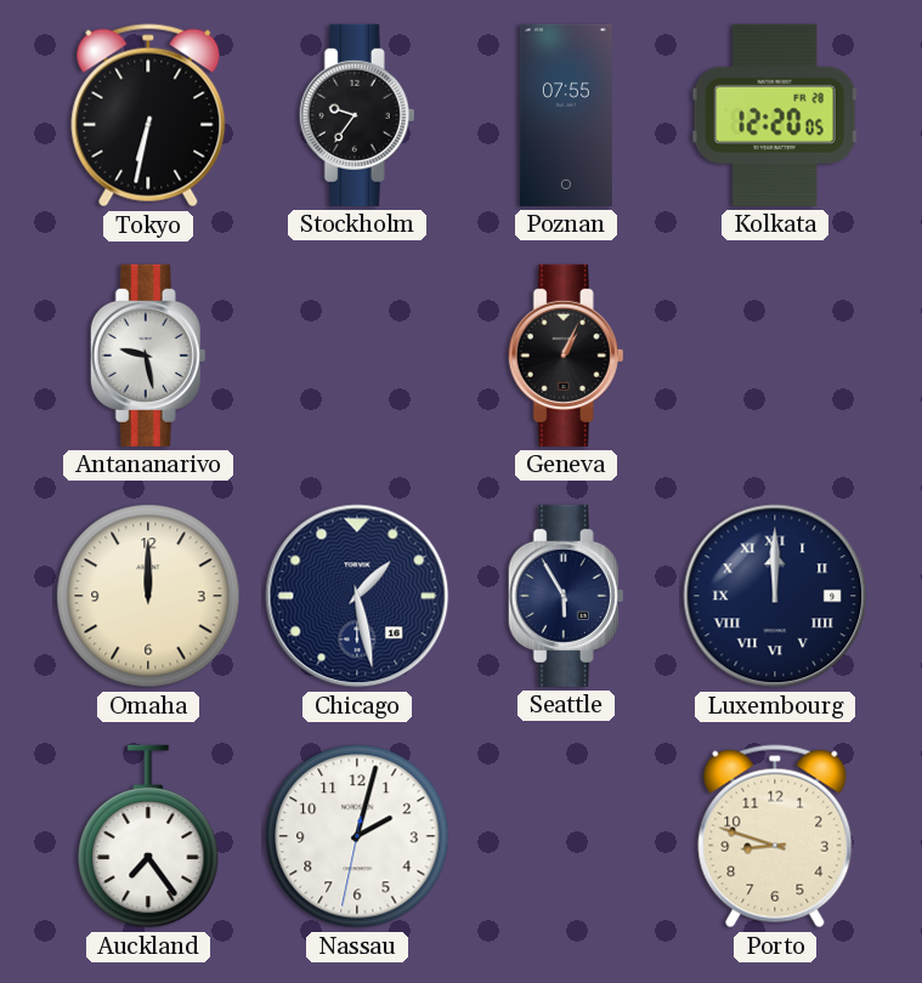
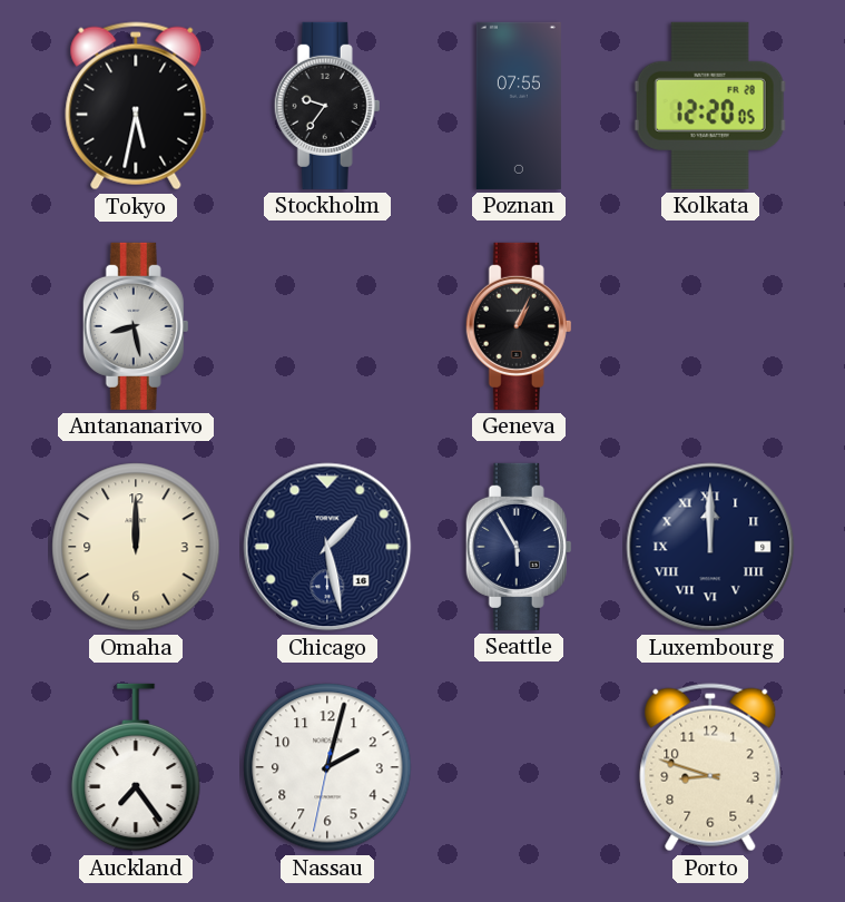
Tokyo: 6:32 -> 5:32
Antananarivo: 9:28 -> 8:28
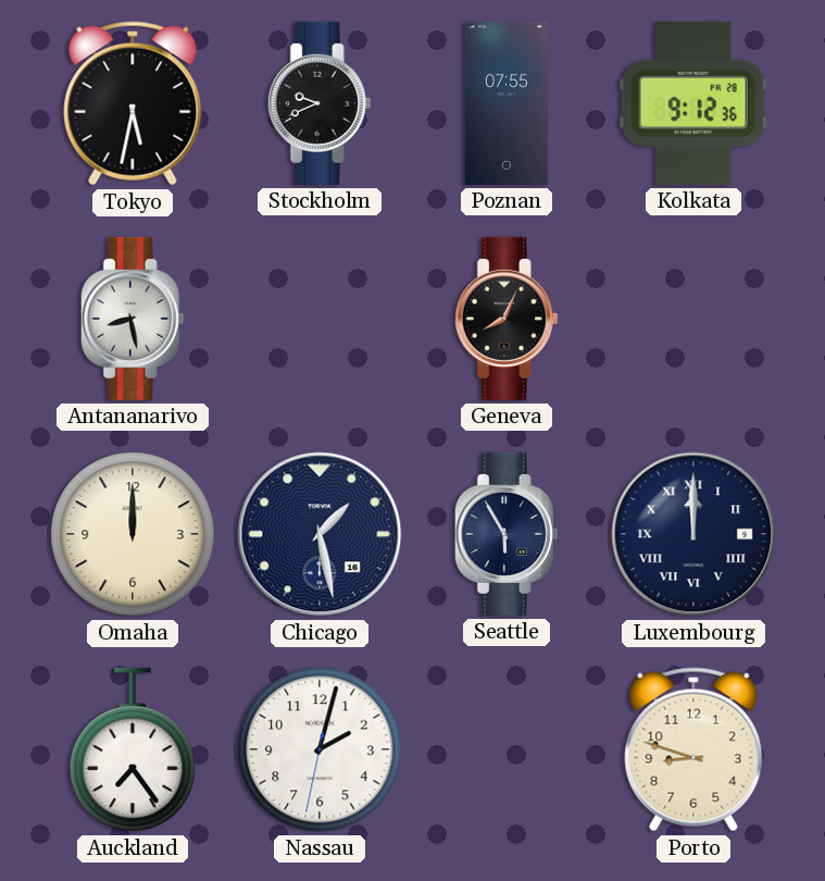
Stockholm: 9:36 -> 9:41
Kolkata: 12:20 -> 9:12
Geneva: 1:04 -> 8:04
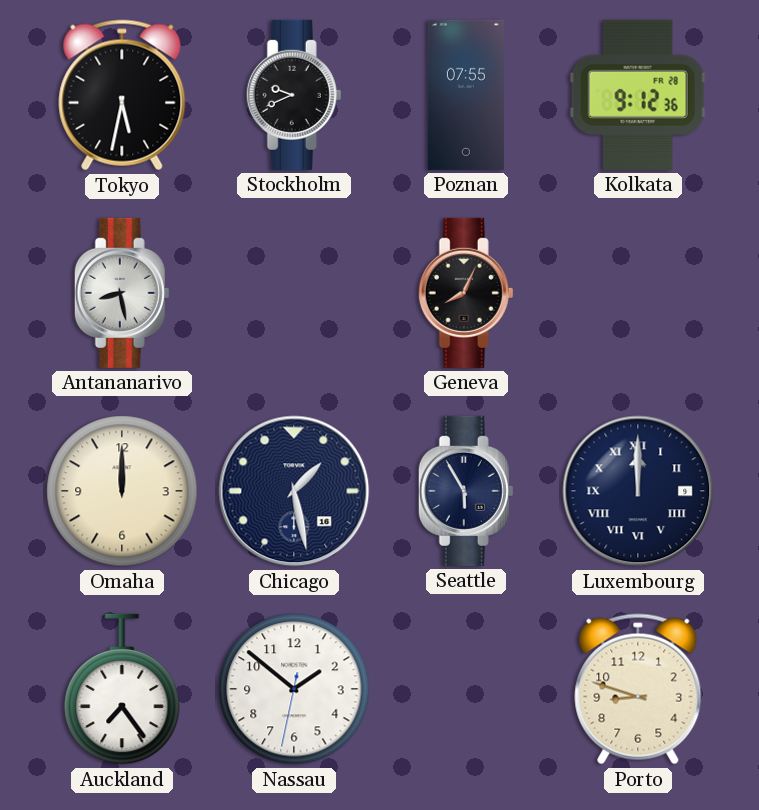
Nassau: 2:02 -> 1:51
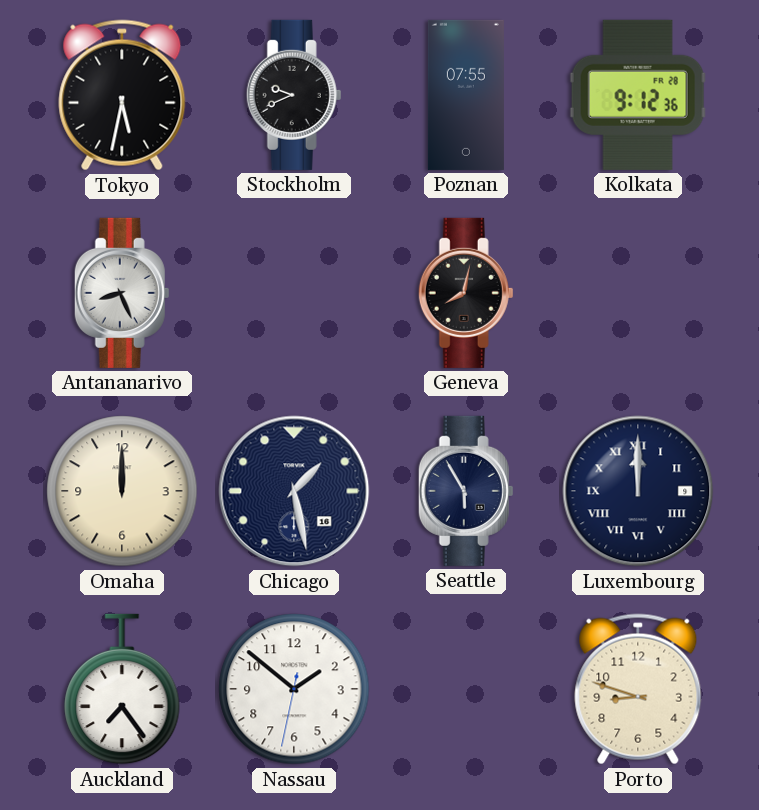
Antananarivo: 8:28 -> 8:26
Geneva: 8:04 -> 8:02
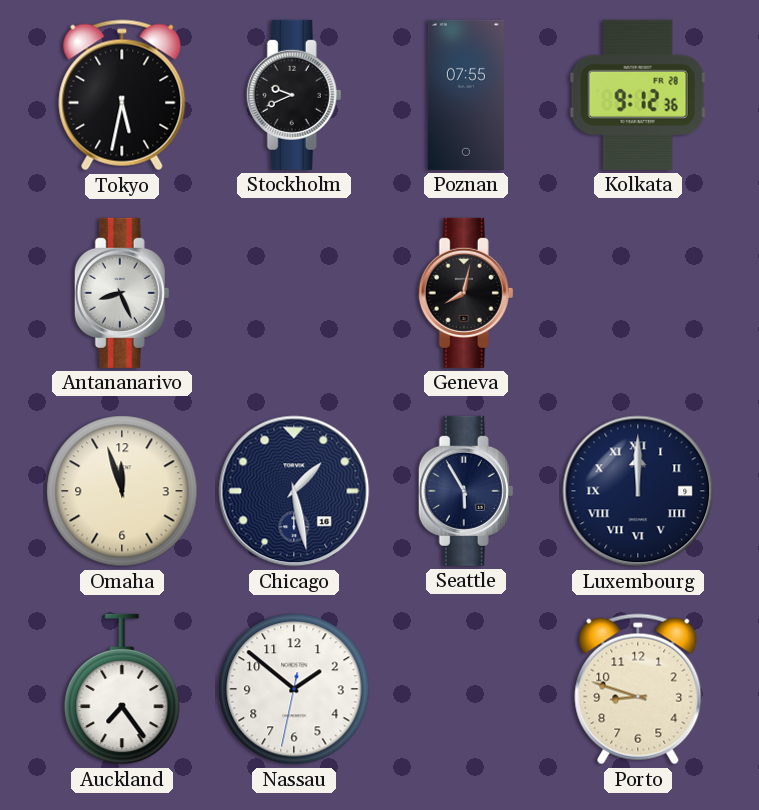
Omaha: 12:00 -> 11:57
